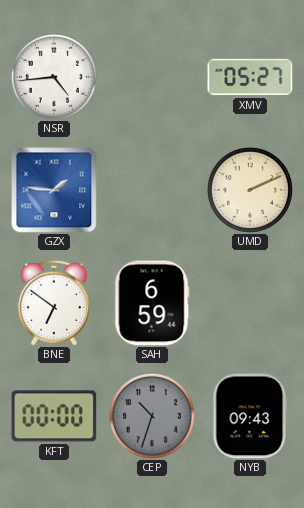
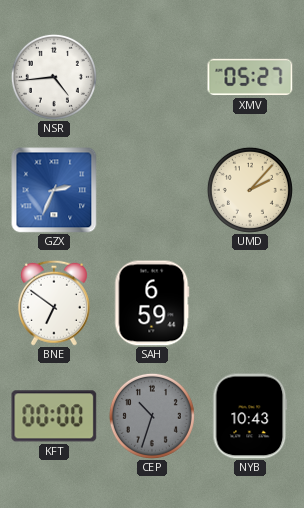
GZX: 1:46 -> 2:34
UMD: 2:11 -> 2:07
NYB: 09:43 -> 10:43
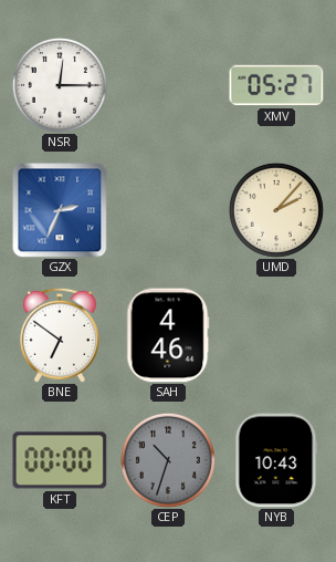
NSR: 4:44 -> 12:15
SAH: 6:59 -> 4:46
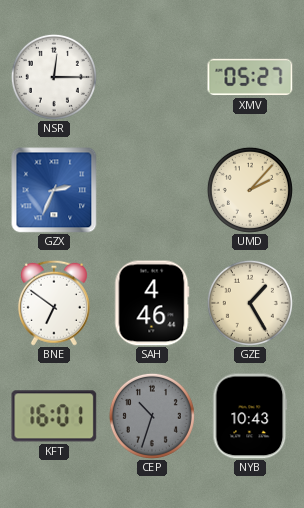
GZE: none -> 1:25
KFT: 00:00 -> 16:01
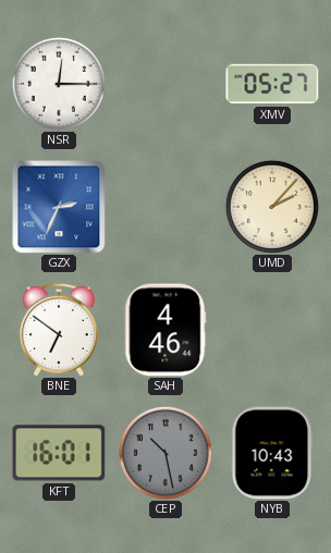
GZE: 1:25 -> none
CEP: 10:33 -> 10:28
